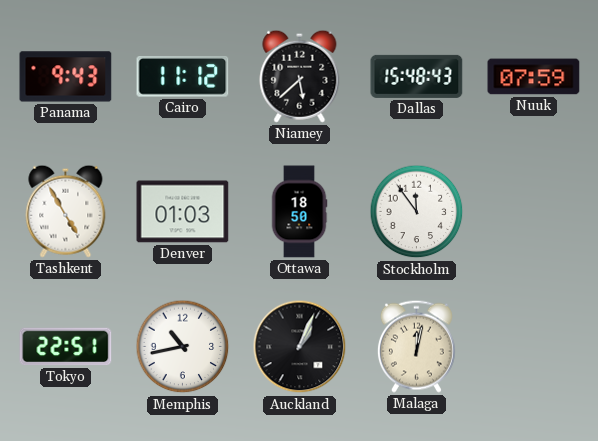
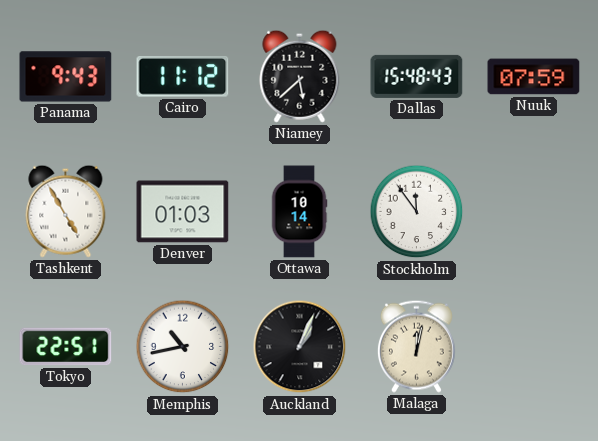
Ottawa: 18:50 -> 10:14
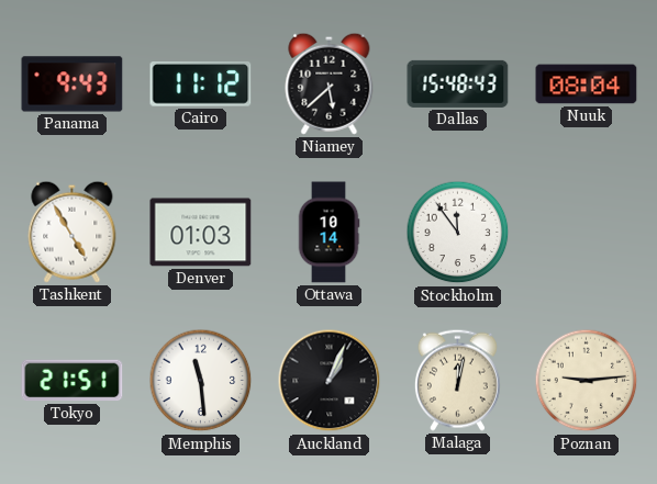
Nuuk: 07:59 -> 08:04
Tokyo: 22:51 -> 21:51
Memphis: 10:43 -> 11:29
Poznan: none -> 9:14
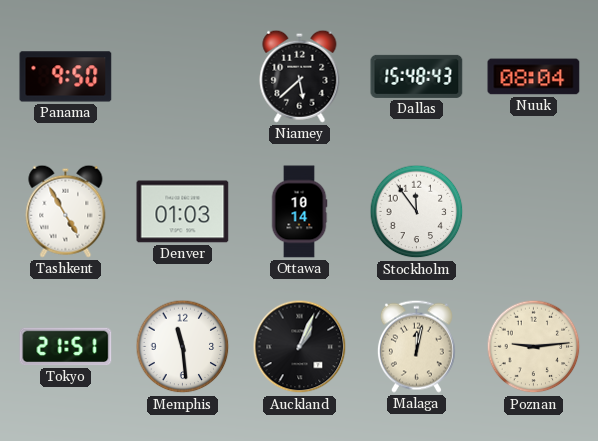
Panama: 9:43 -> 9:50
Cairo: 11:12 -> none
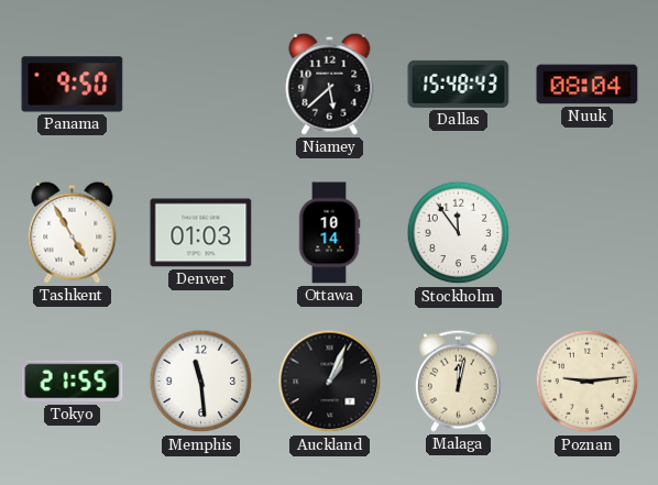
Tokyo: 21:51 -> 21:55
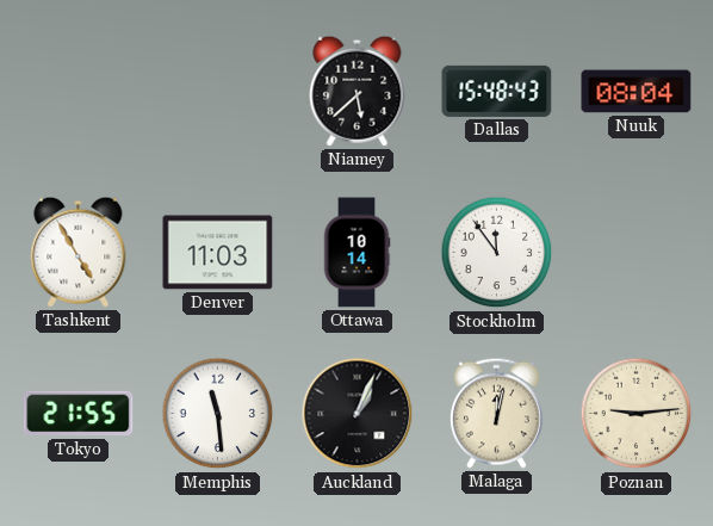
Panama: 9:50 -> none
Denver: 01:03 -> 11:03
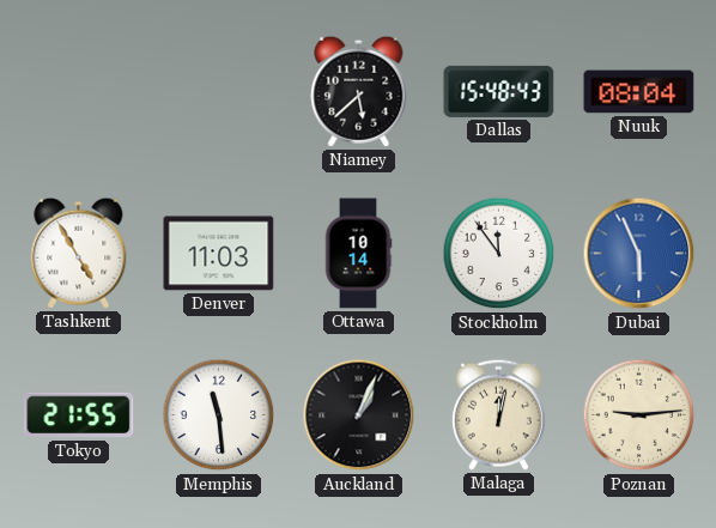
Dubai: none -> 5:56
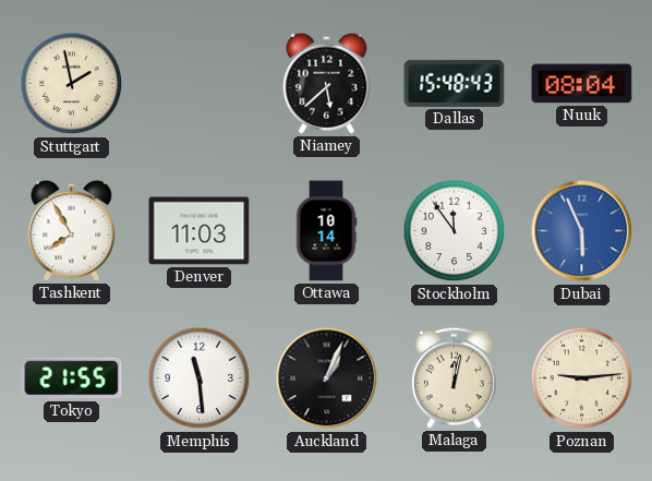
Stuttgart: none -> 1:58
Tashkent: 4:55 -> 7:55
